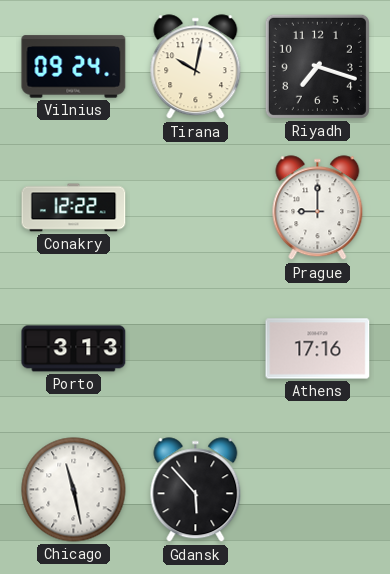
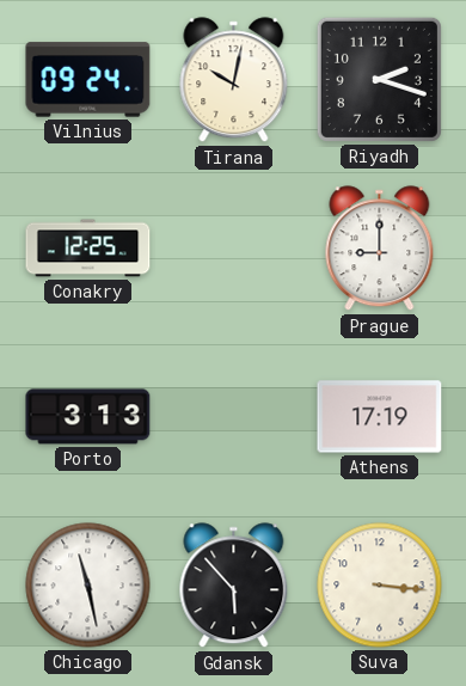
Riyadh: 7:18 -> 2:18
Conakry: 12:22 -> 12:25
Athens: 17:16 -> 17:19
Suva: none -> 3:16
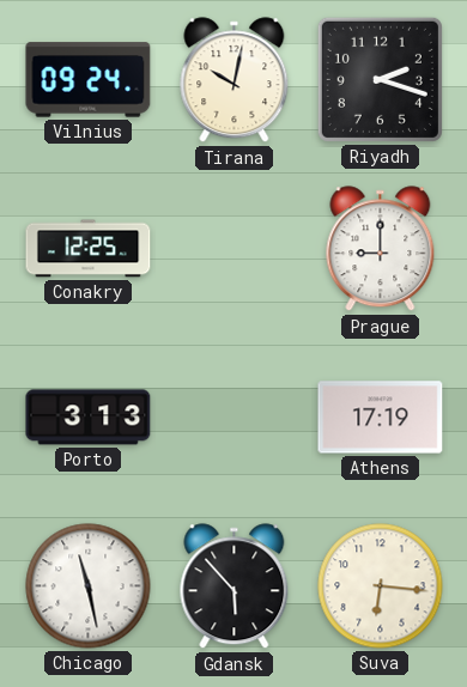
Suva: 3:16 -> 6:16
